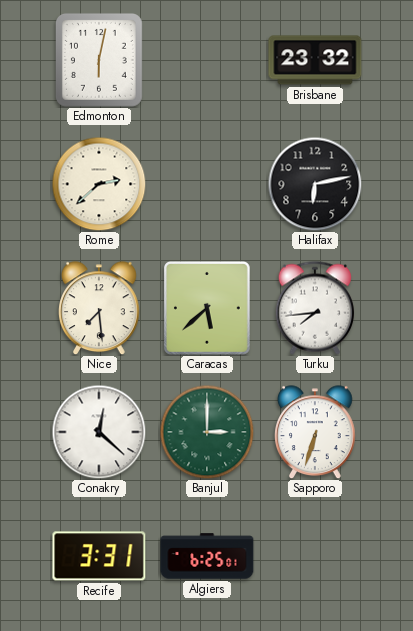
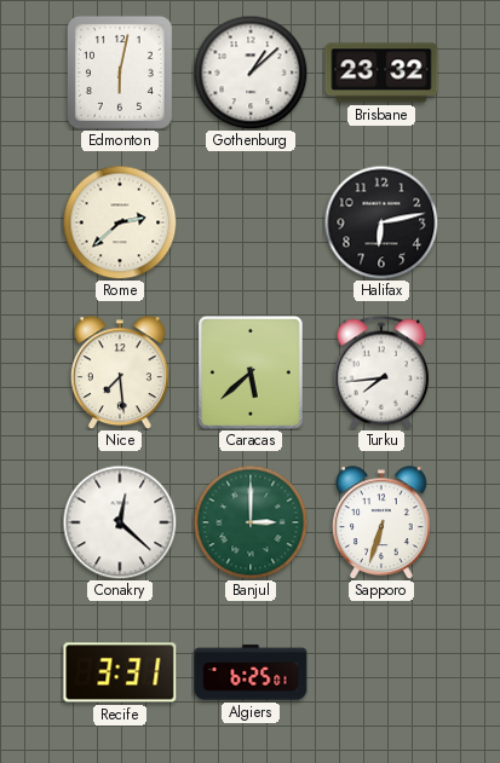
Gothenburg: none -> 1:08
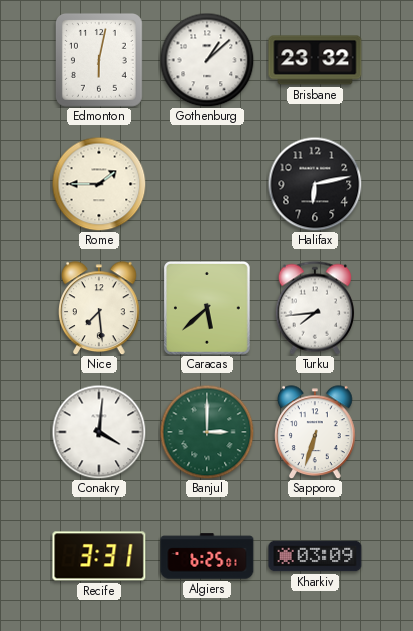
Rome: 2:38 -> 1:45
Conakry: 12:22 -> 4:01
Kharkiv: none -> 03:09
